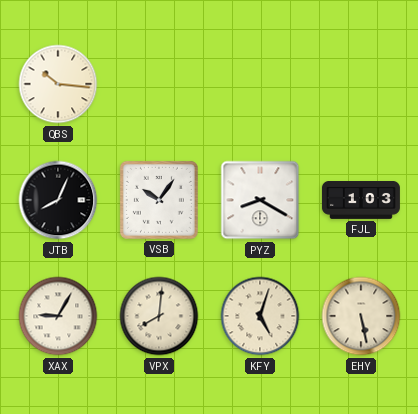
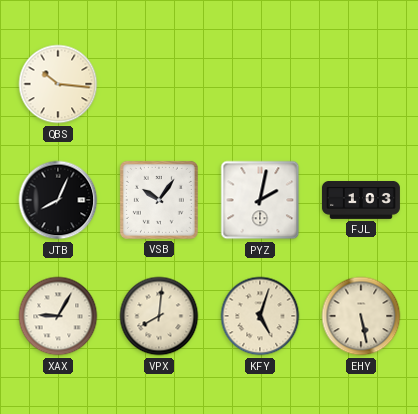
PYZ: 8:20 -> 2:02
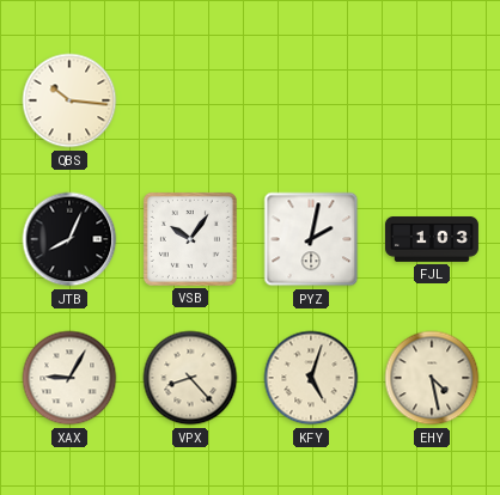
VPX: 8:01 -> 8:23
EHY: 5:28 -> 4:28
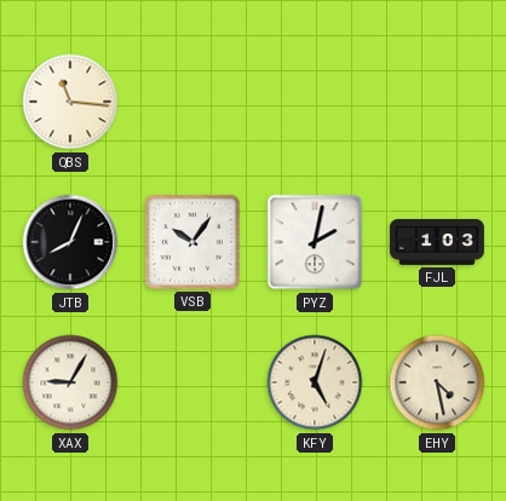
QBS: 10:16 -> 11:16
VPX: 8:23 -> none
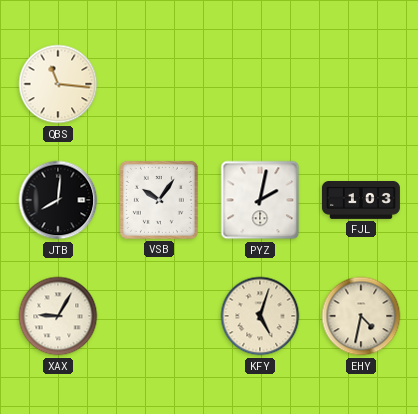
JTB: 8:04 -> 8:01
EHY: 4:28 -> 4:32
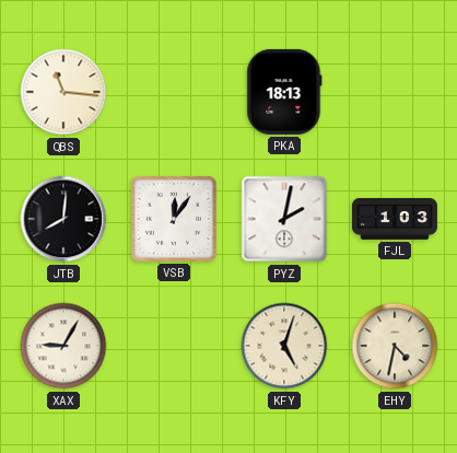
PKA: none -> 18:13
VSB: 10:06 -> 12:06
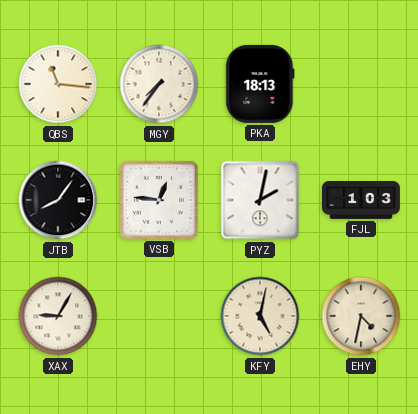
MGY: none -> 7:36
JTB: 8:01 -> 8:06
VSB: 12:06 -> 12:46
KFY: 5:03 -> 5:02
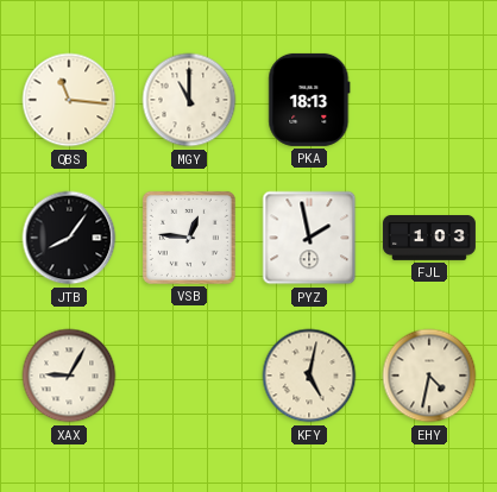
MGY: 7:36 -> 11:00
PYZ: 2:02 -> 1:58
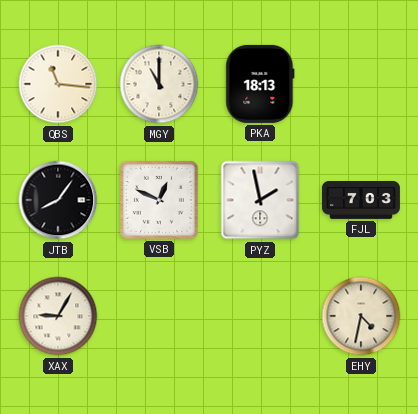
VSB: 12:46 -> 12:49
FJL: 1:03 -> 7:03
KFY: 5:02 -> none
